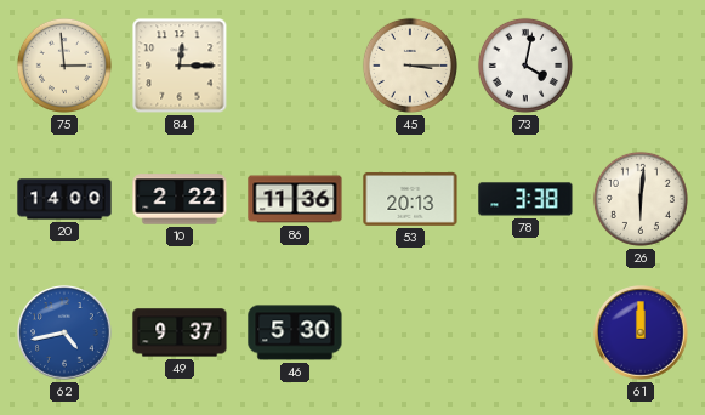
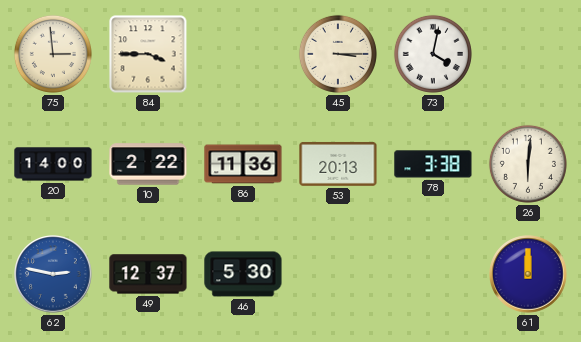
84: 12:15 -> 3:45
62: 4:43 -> 2:47
49: 9:37 -> 12:37
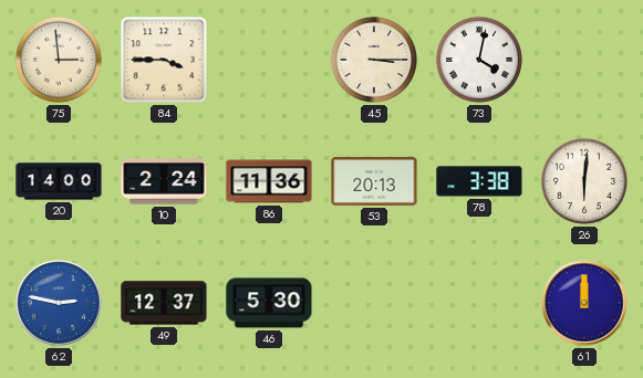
10: 2:22 -> 2:24
